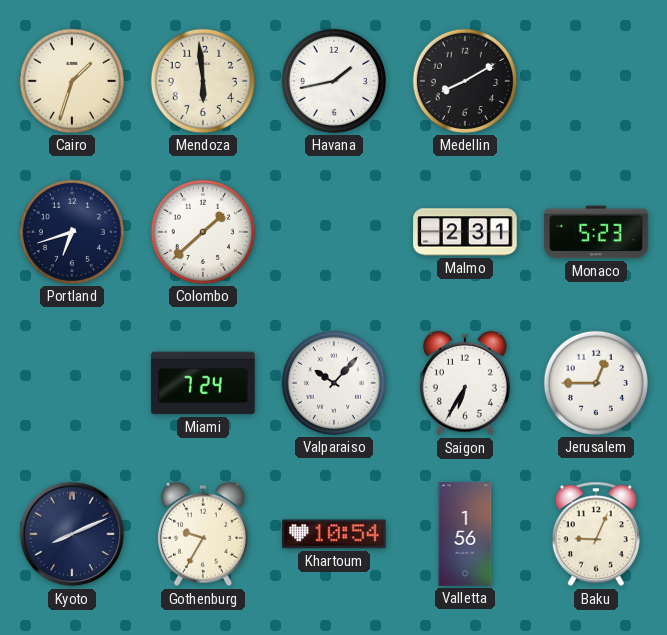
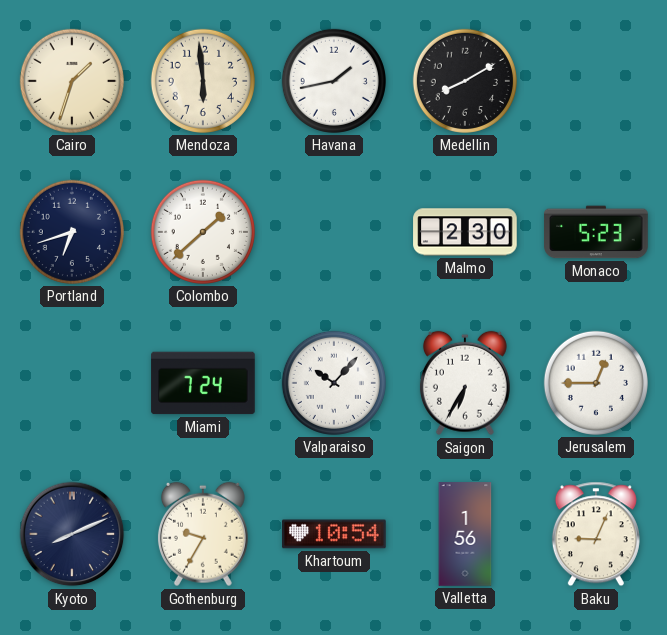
Malmo: 2:31 -> 2:30
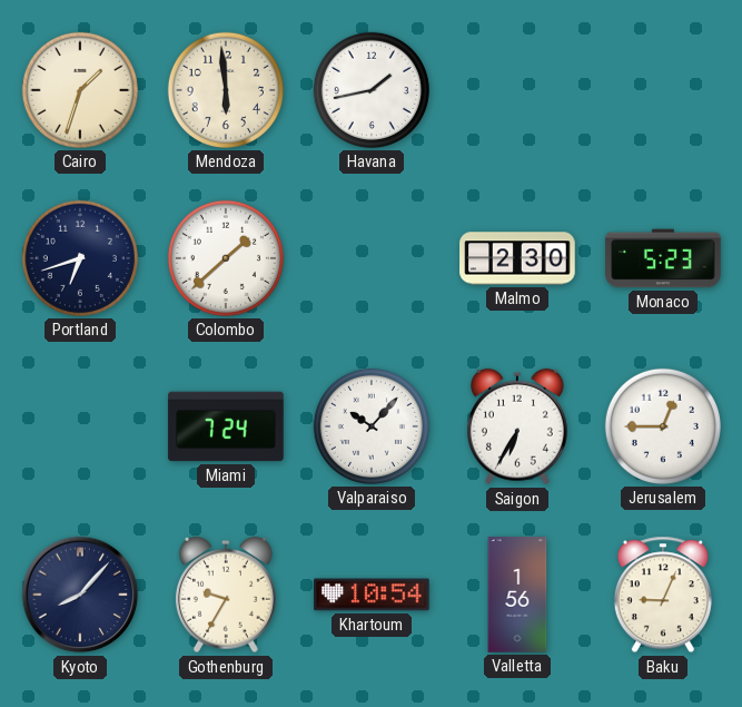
Medellin: 8:10 -> none
Kyoto: 8:11 -> 8:07
